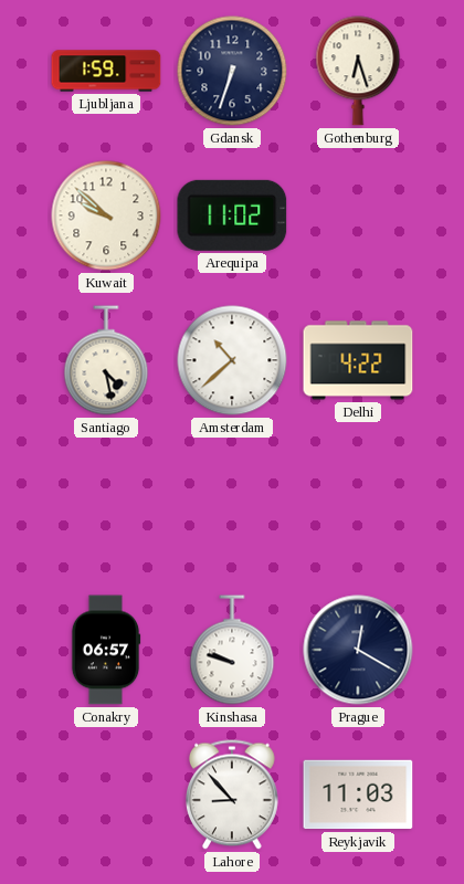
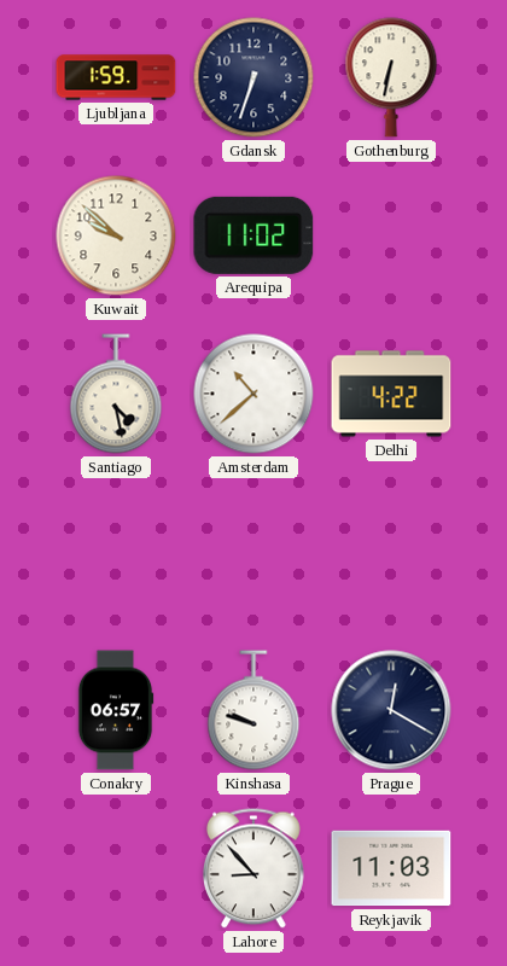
Gothenburg: 6:27 -> 6:32
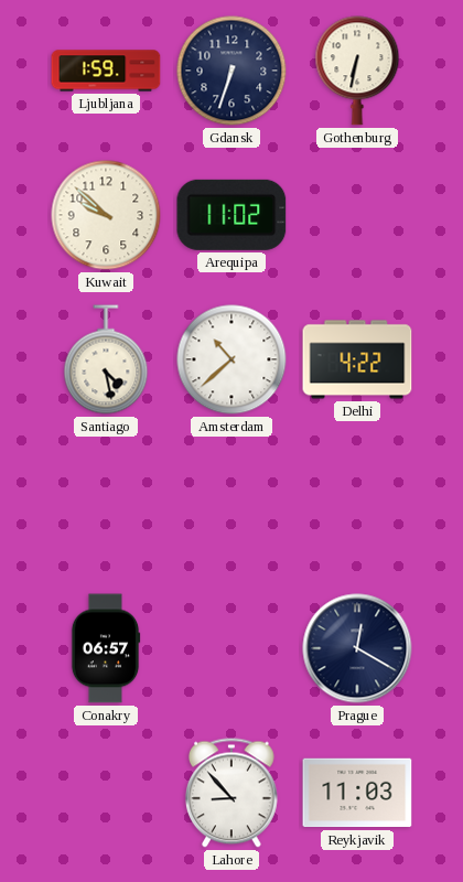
Kinshasa: 9:48 -> none
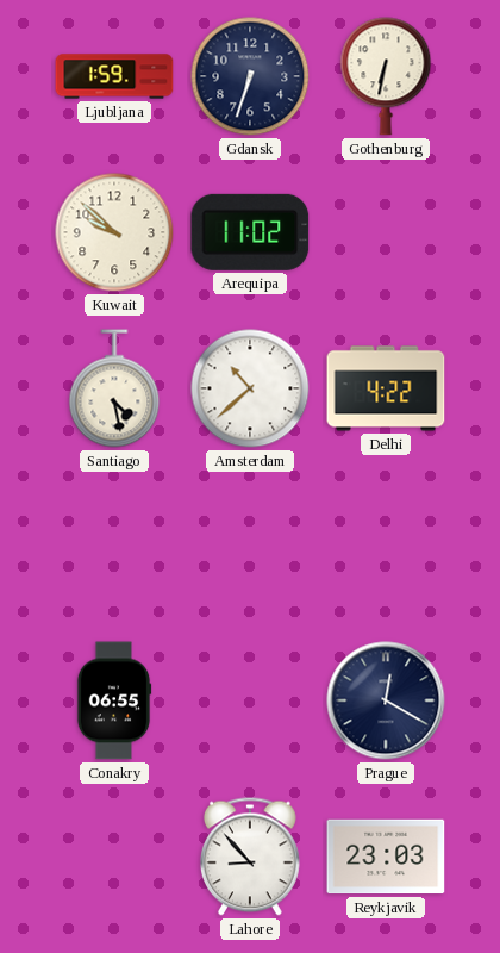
Conakry: 06:57 -> 06:55
Reykjavik: 11:03 -> 23:03
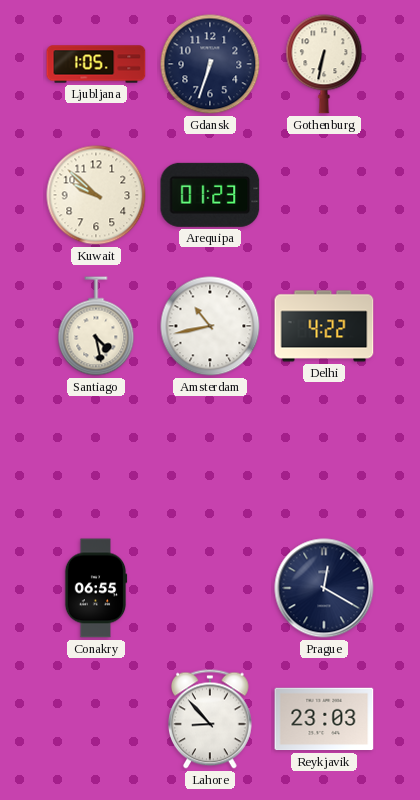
Ljubljana: 1:59 -> 1:05
Arequipa: 11:02 -> 01:23
Amsterdam: 10:38 -> 10:43
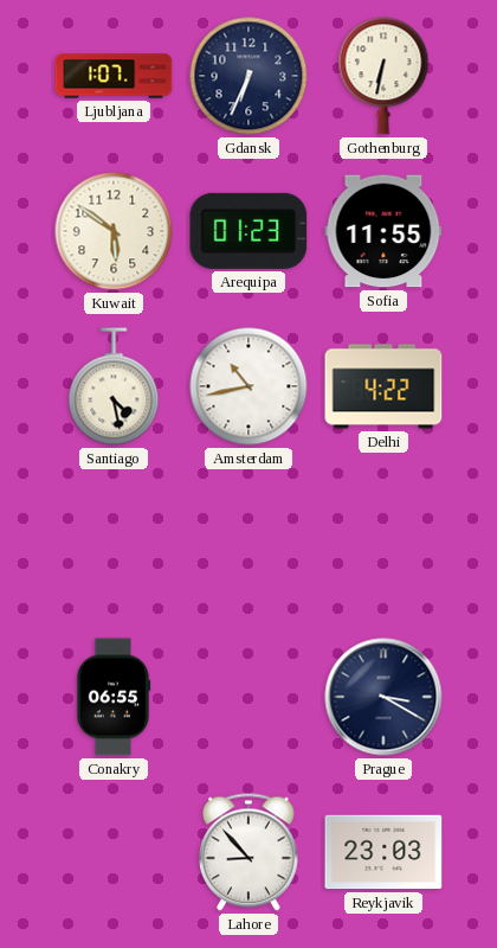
Ljubljana: 1:05 -> 1:07
Gdansk: 6:33 -> 6:34
Kuwait: 9:52 -> 5:51
Sofia: none -> 11:55
Prague: 12:20 -> 3:20
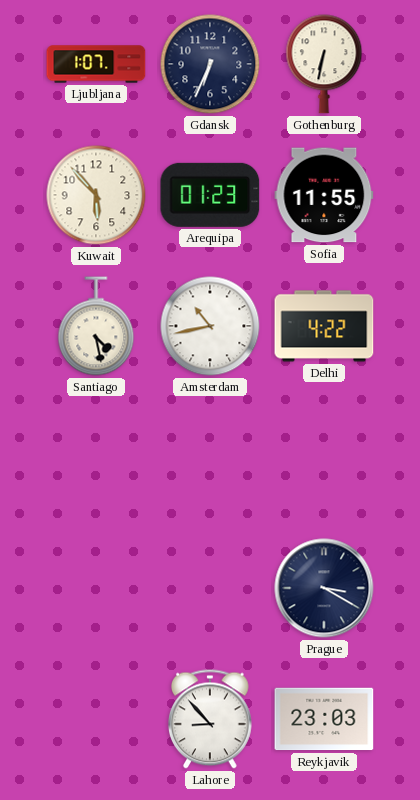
Kuwait: 5:51 -> 5:53
Conakry: 06:55 -> none
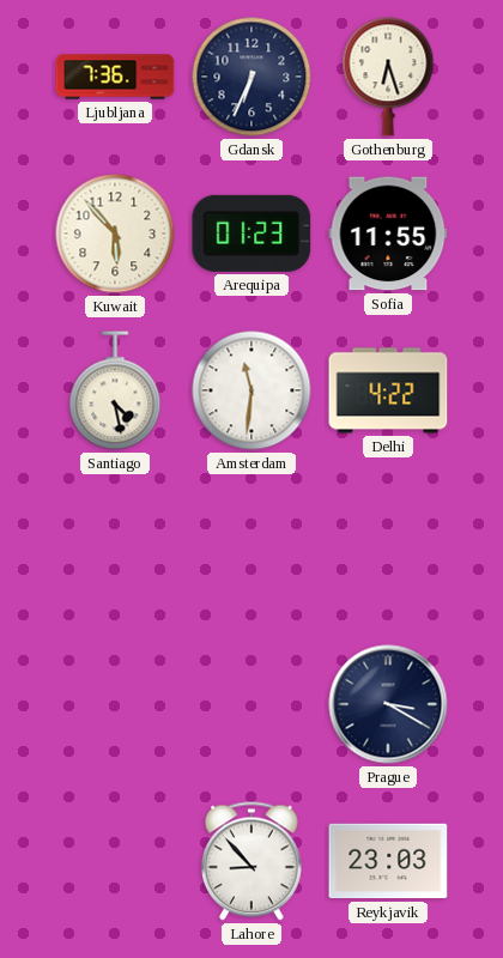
Ljubljana: 1:07 -> 7:36
Gothenburg: 6:32 -> 6:27
Amsterdam: 10:43 -> 11:31
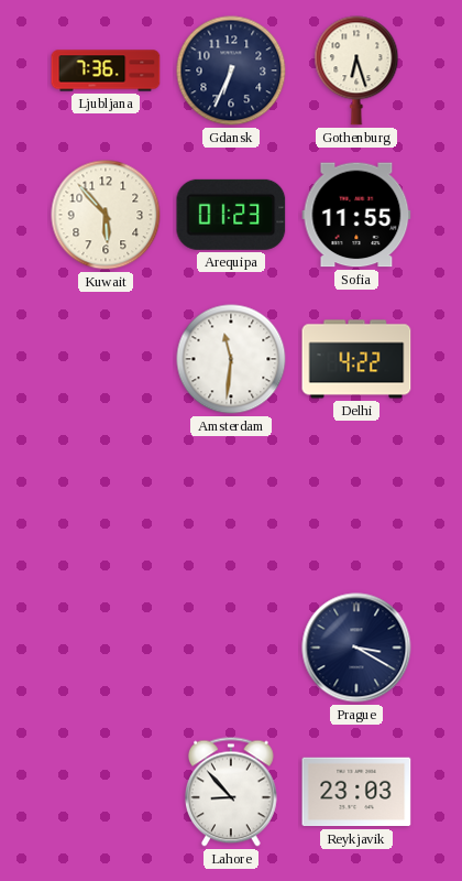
Santiago: 4:28 -> none
